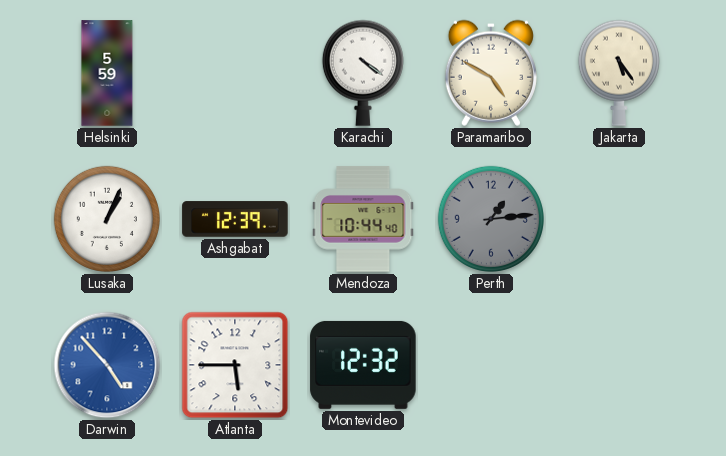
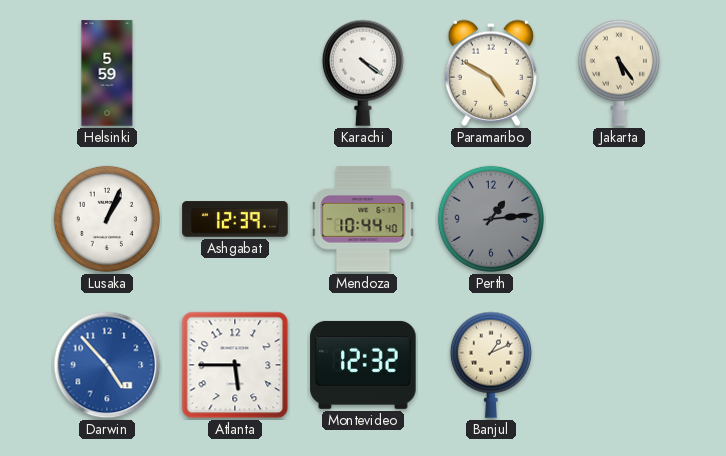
Banjul: none -> 1:11
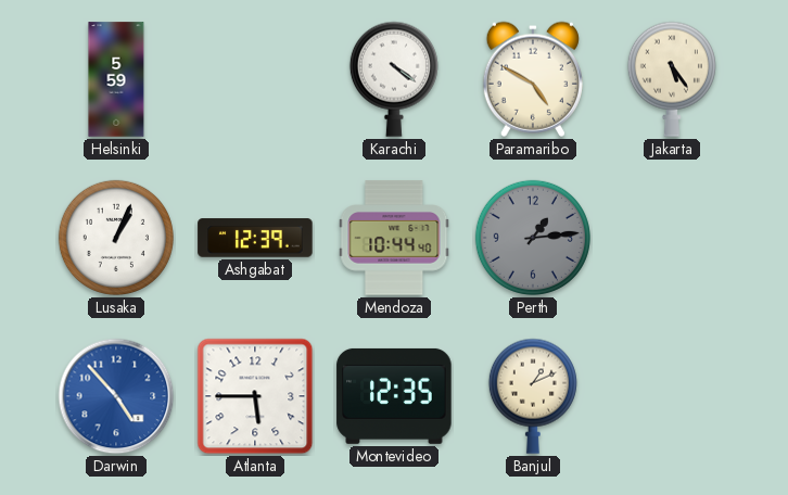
Montevideo: 12:32 -> 12:35
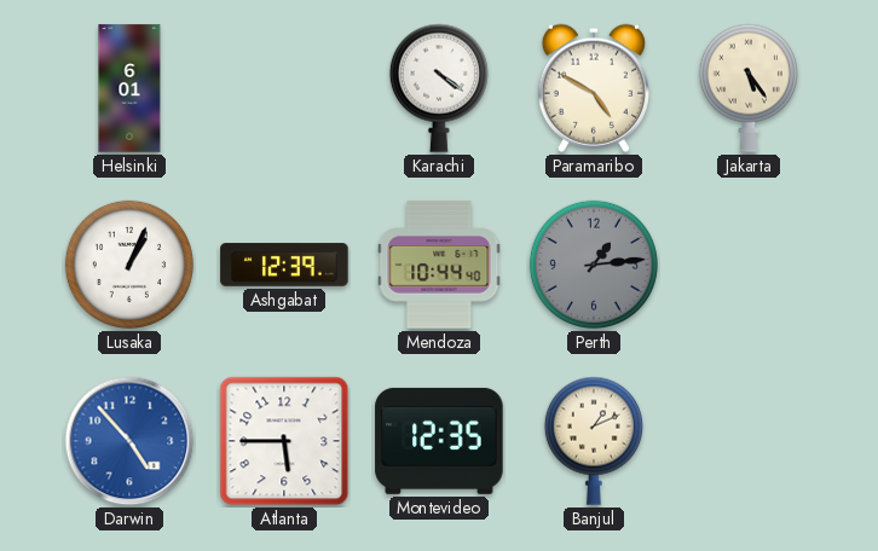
Helsinki: 5:59 -> 6:01
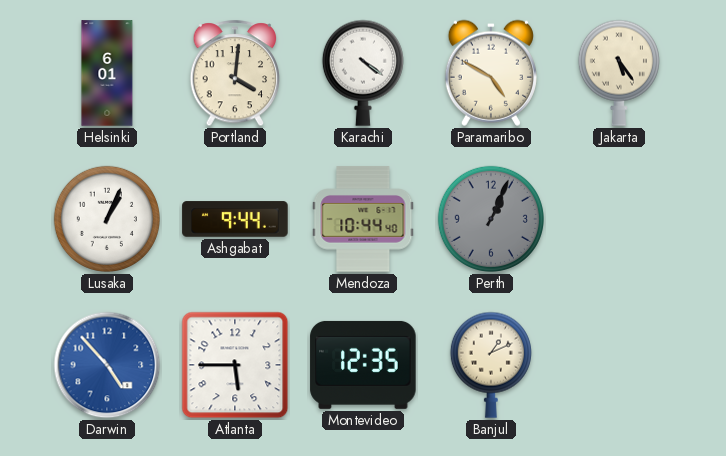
Portland: none -> 4:01
Ashgabat: 12:39 -> 9:44
Perth: 1:14 -> 1:04
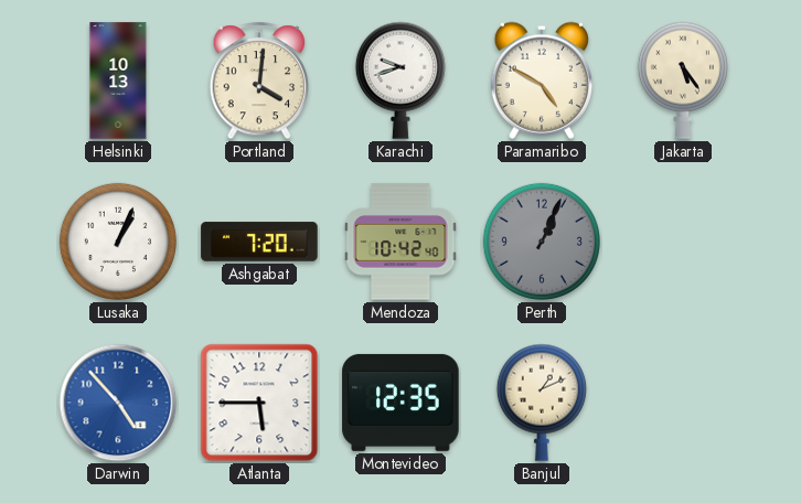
Helsinki: 6:01 -> 10:13
Karachi: 4:21 -> 9:42
Ashgabat: 9:44 -> 7:20
Mendoza: 10:44 -> 10:42
